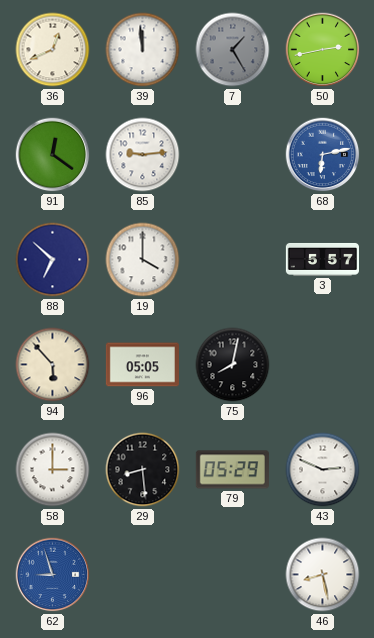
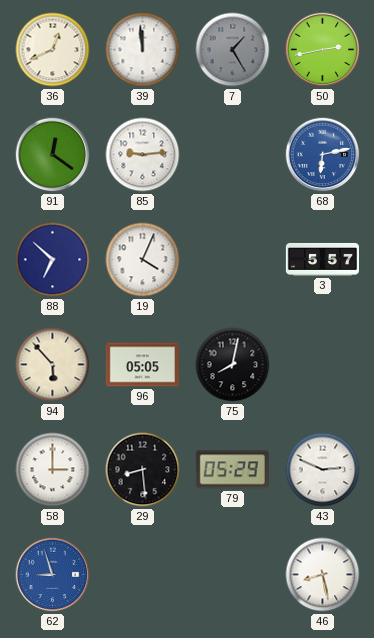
19: 4:00 -> 4:04
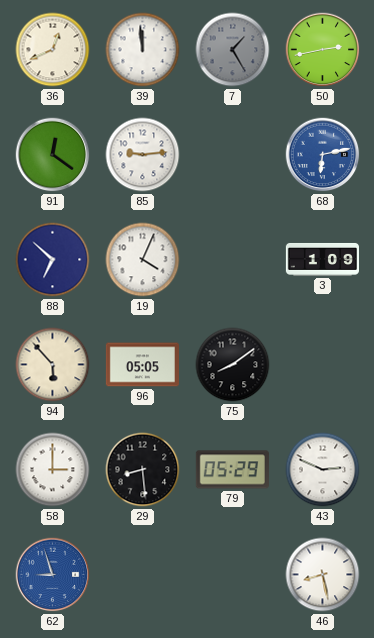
3: 5:57 -> 1:09
75: 8:02 -> 8:09
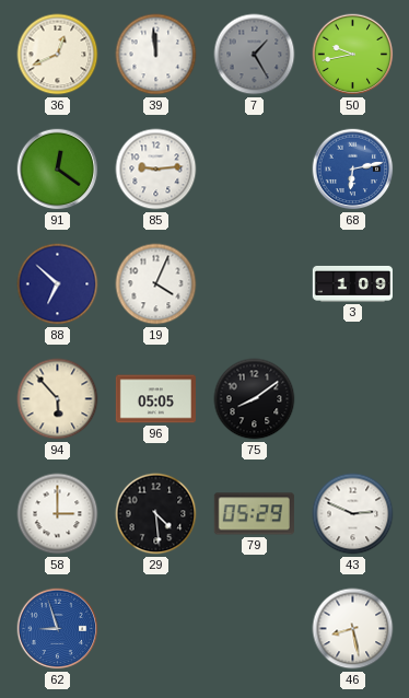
50: 2:43 -> 9:43
29: 8:29 -> 4:29
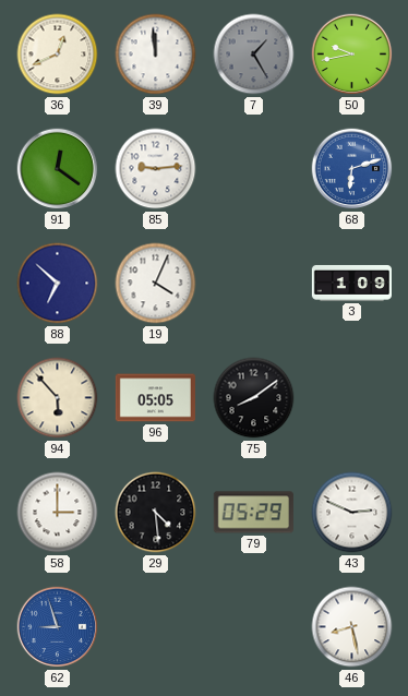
68: 6:13 -> 6:12
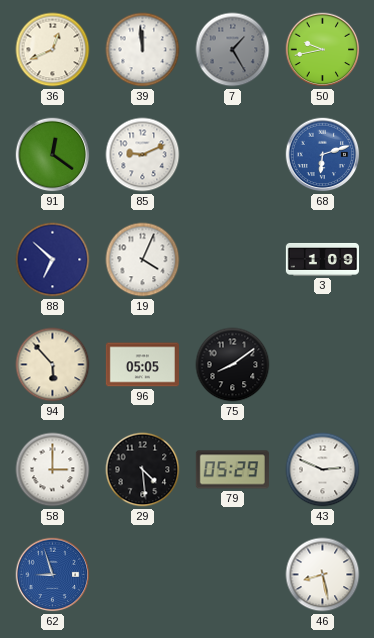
85: 9:14 -> 9:11
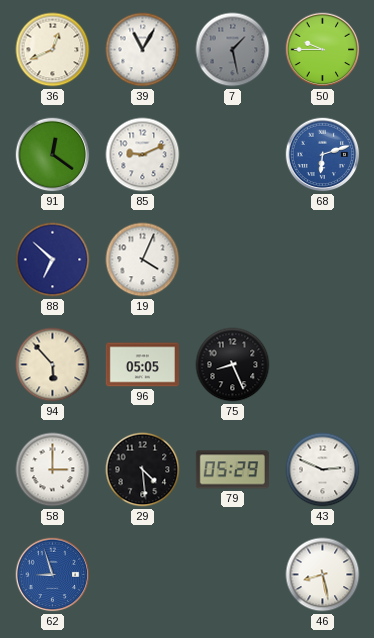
39: 11:59 -> 11:05
7: 1:25 -> 1:28
50: 9:43 -> 9:45
3: 1:09 -> none
75: 8:09 -> 8:26
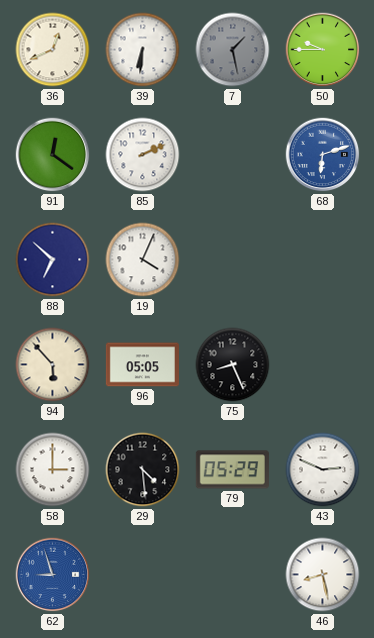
39: 11:05 -> 6:31
85: 9:11 -> 2:11
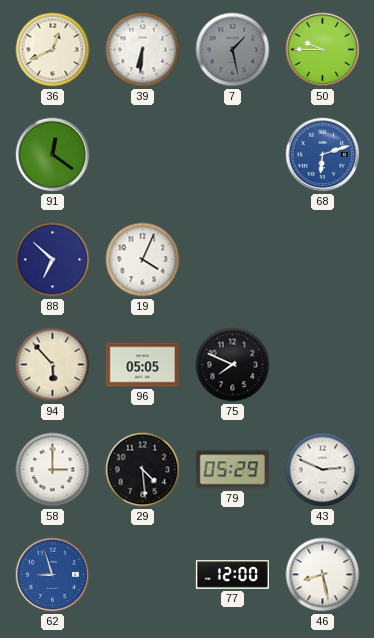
85: 2:11 -> none
75: 8:26 -> 7:49
77: none -> 12:00
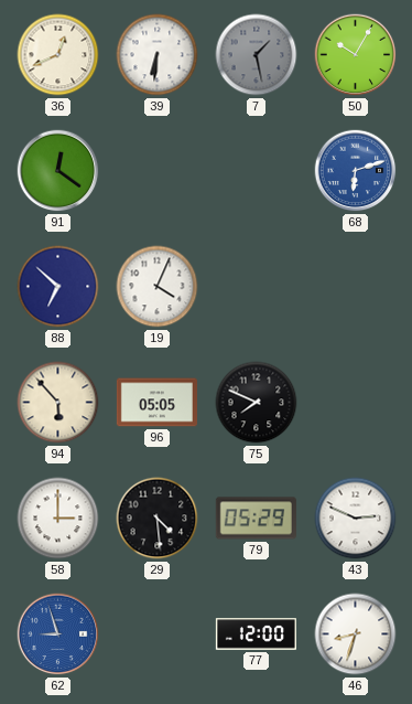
50: 9:45 -> 10:05
46: 8:28 -> 8:33
